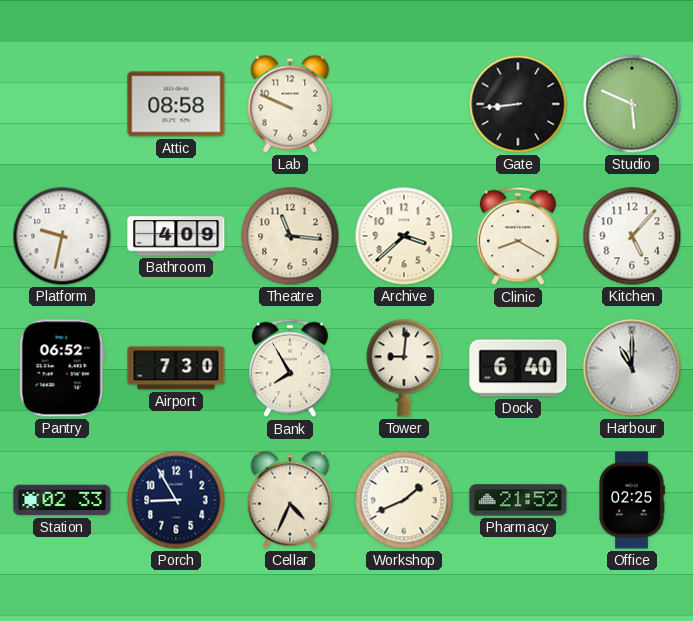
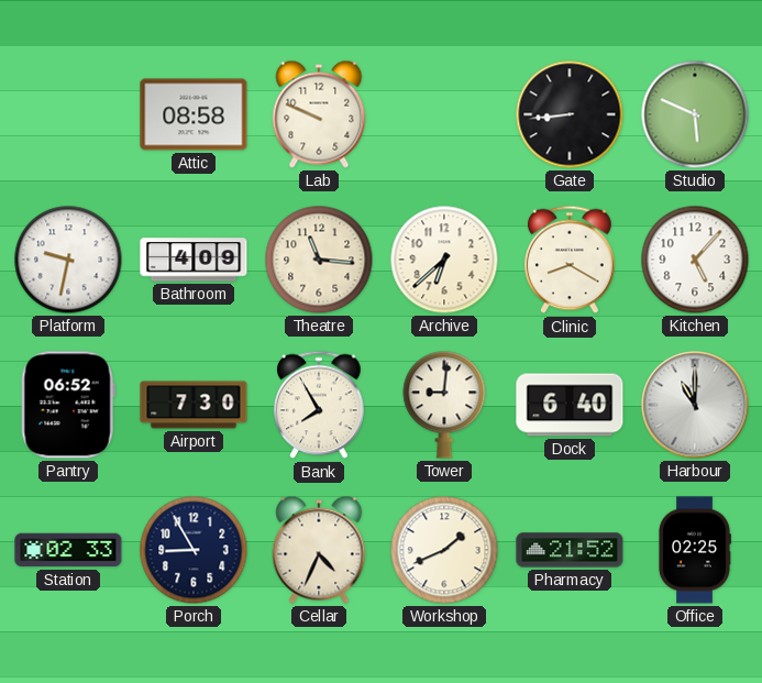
Archive: 3:38 -> 6:38
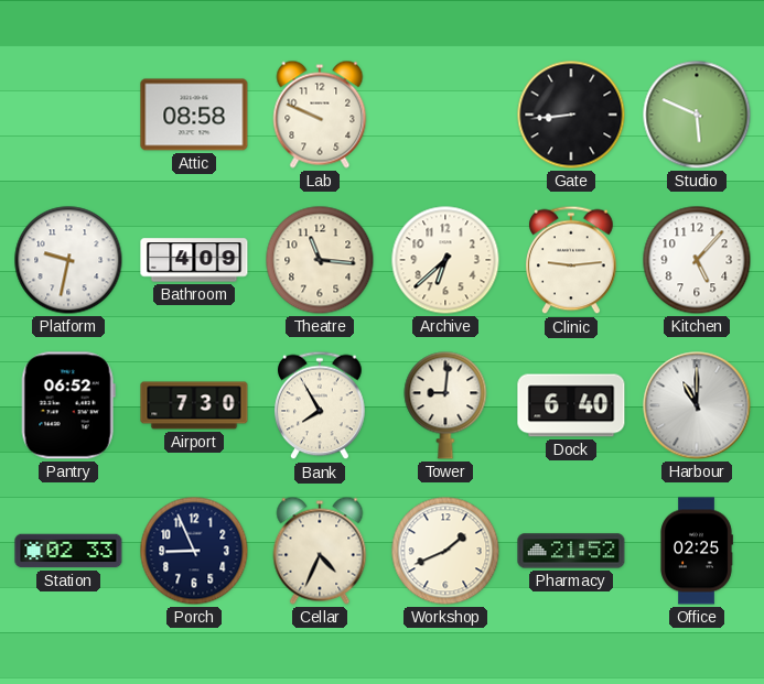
Clinic: 8:20 -> 9:14
Porch: 8:55 -> 8:56
